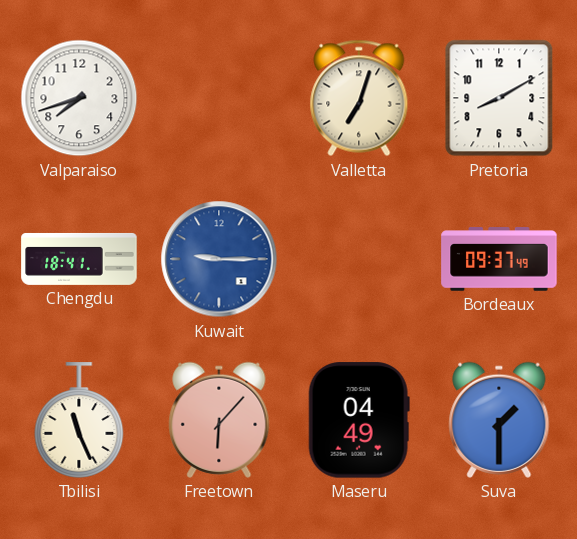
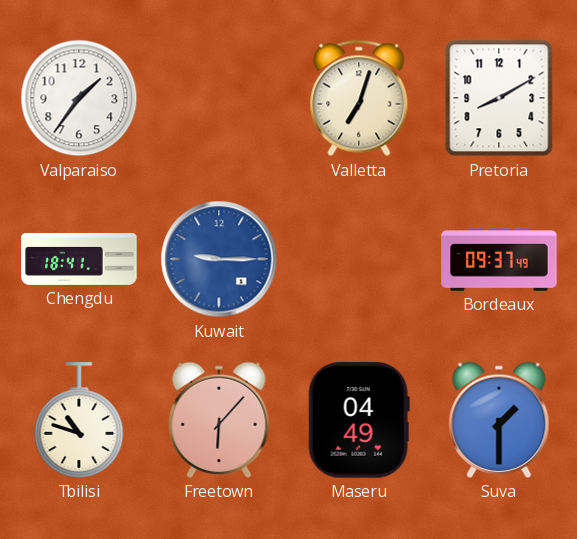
Valparaiso: 7:42 -> 1:36
Tbilisi: 11:26 -> 10:48
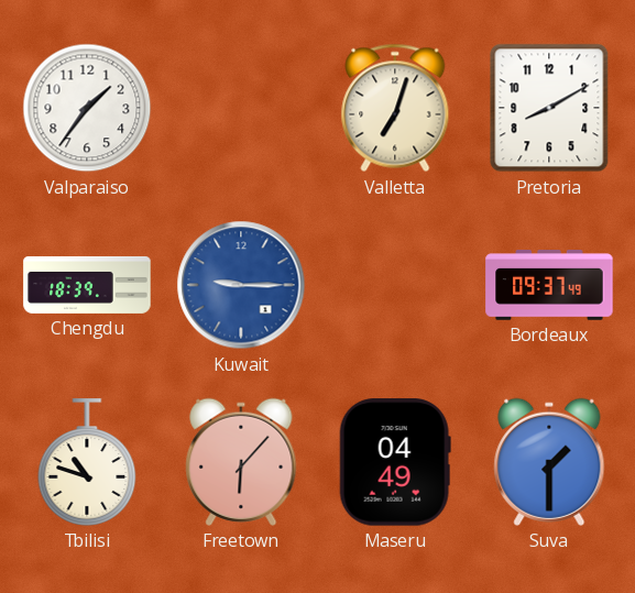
Chengdu: 18:41 -> 18:39
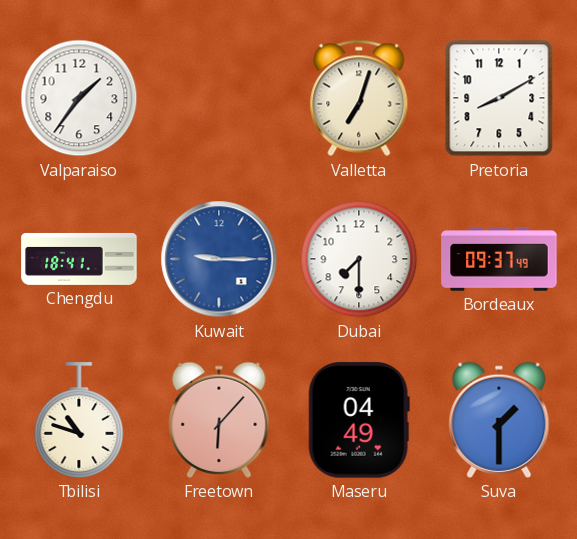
Chengdu: 18:39 -> 18:41
Dubai: none -> 7:30
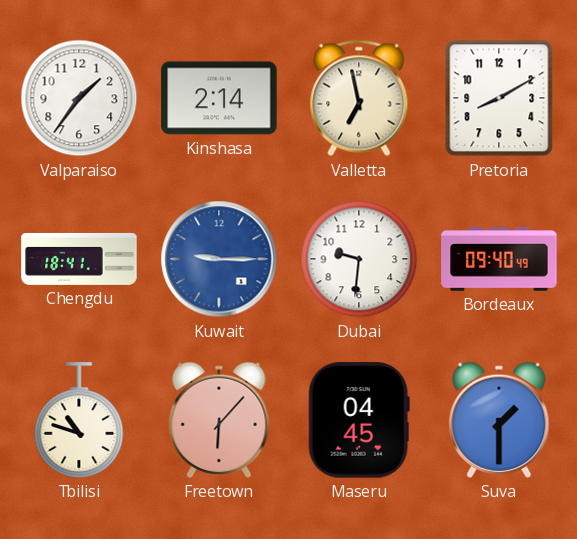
Kinshasa: none -> 2:14
Valletta: 7:03 -> 6:58
Dubai: 7:30 -> 9:31
Bordeaux: 09:37 -> 09:40
Maseru: 04:49 -> 04:45
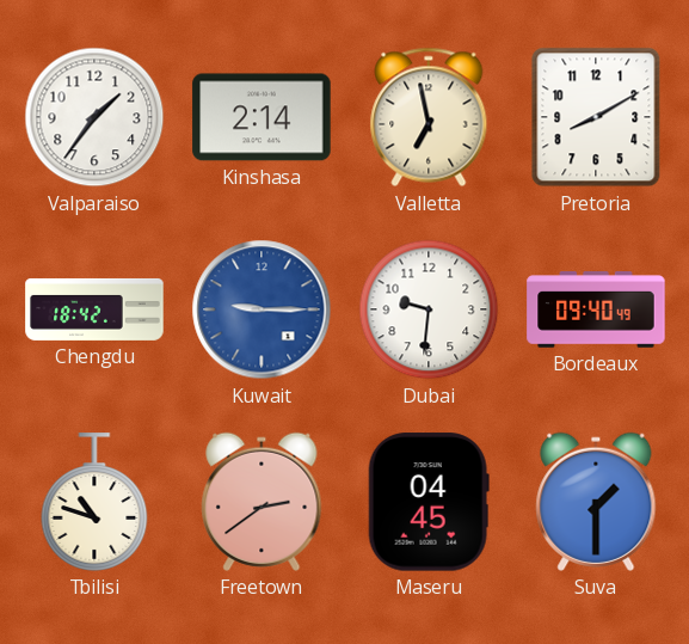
Chengdu: 18:41 -> 18:42
Freetown: 6:07 -> 2:39
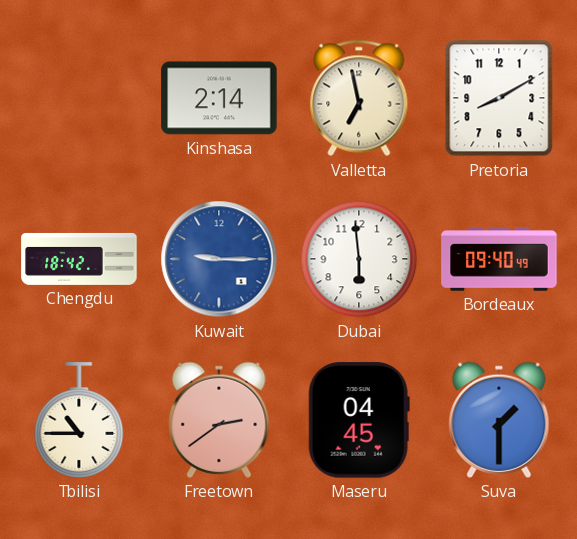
Valparaiso: 1:36 -> none
Dubai: 9:31 -> 5:59
Tbilisi: 10:48 -> 10:45
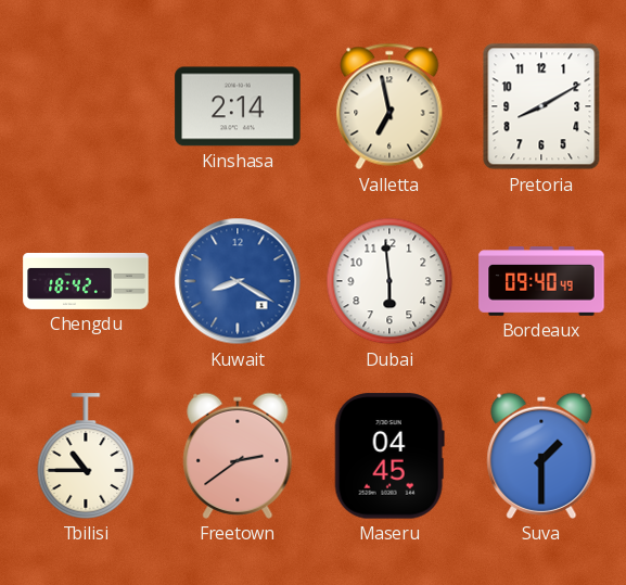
Kuwait: 9:15 -> 8:20
